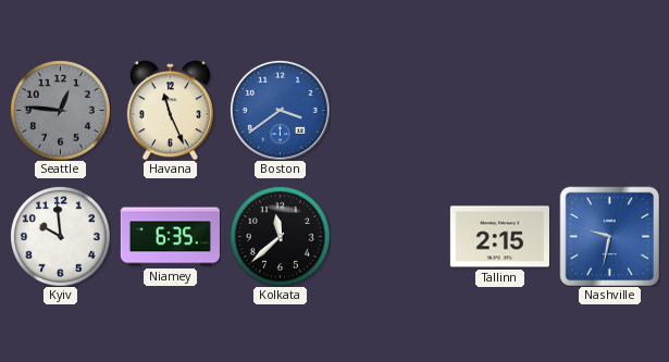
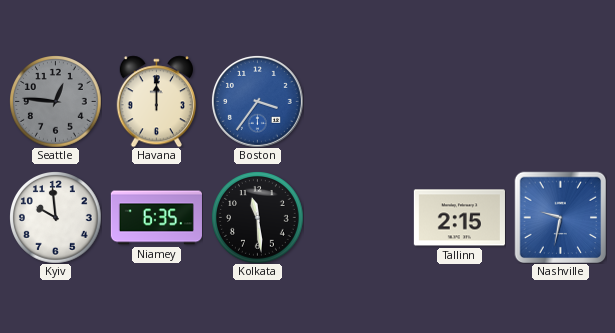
Havana: 11:26 -> 12:00
Boston: 3:39 -> 3:36
Kolkata: 11:38 -> 11:29
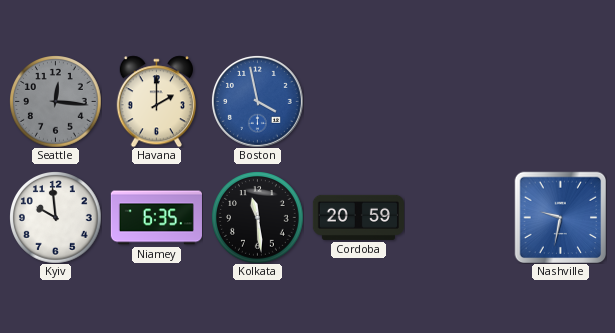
Seattle: 12:46 -> 12:16
Havana: 12:00 -> 2:00
Boston: 3:36 -> 3:58
Cordoba: none -> 20:59
Tallinn: 2:15 -> none
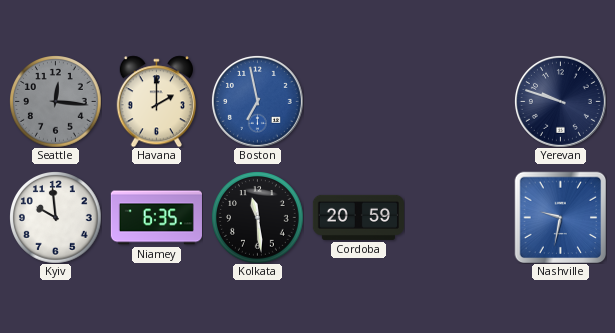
Boston: 3:58 -> 6:58
Yerevan: none -> 9:48
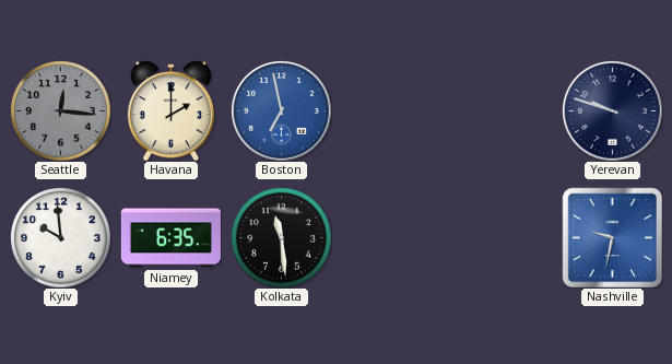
Cordoba: 20:59 -> none
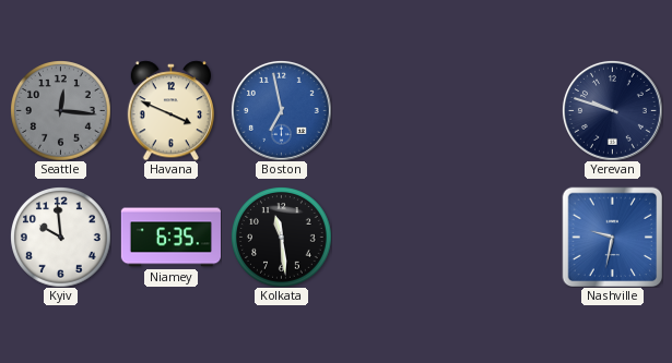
Havana: 2:00 -> 3:49
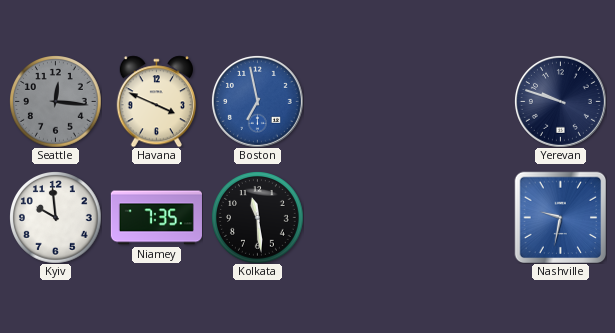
Niamey: 6:35 -> 7:35
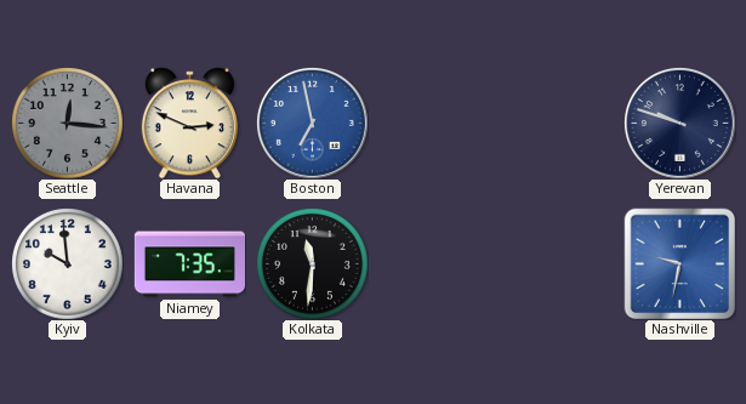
Havana: 3:49 -> 2:49
Kolkata: 11:29 -> 11:31
